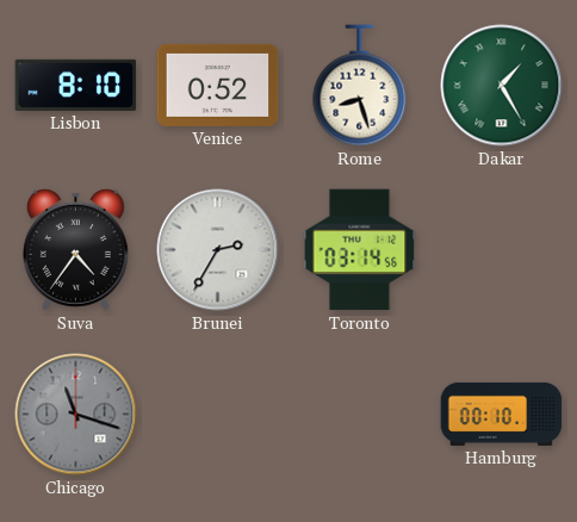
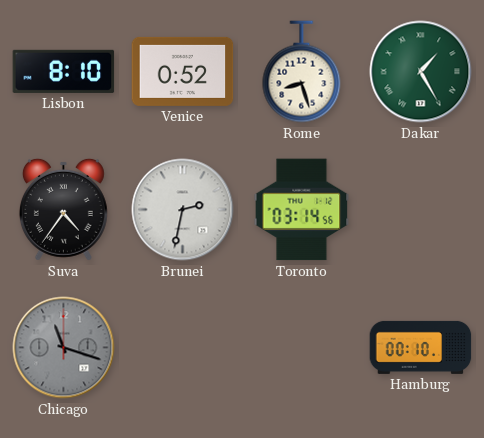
Brunei: 2:35 -> 2:32
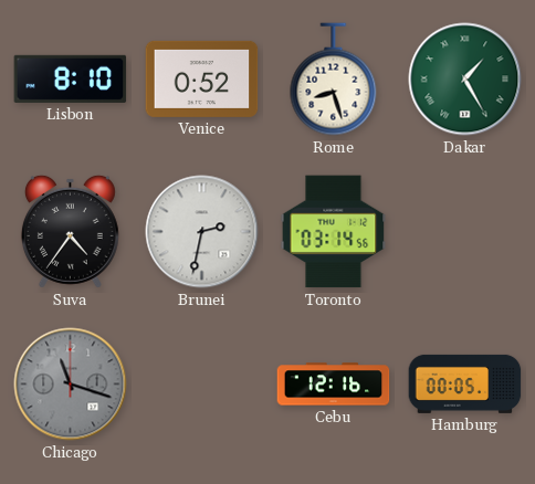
Cebu: none -> 12:16
Hamburg: 00:10 -> 00:05
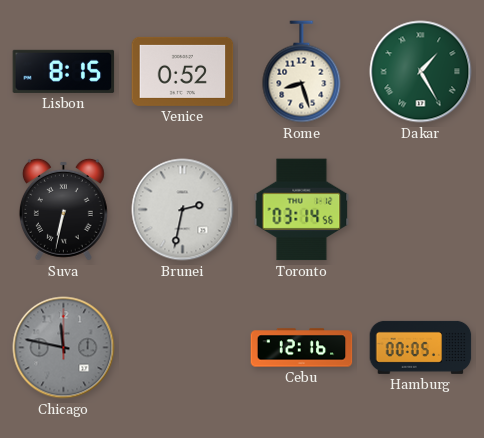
Lisbon: 8:10 -> 8:15
Suva: 4:36 -> 6:32
Chicago: 11:18 -> 11:47
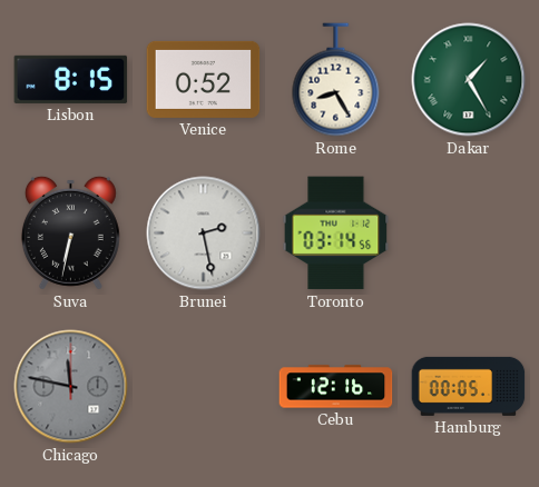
Rome: 8:27 -> 8:25
Brunei: 2:32 -> 2:28
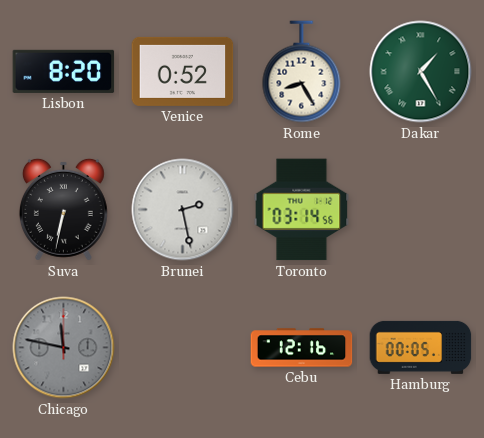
Lisbon: 8:15 -> 8:20
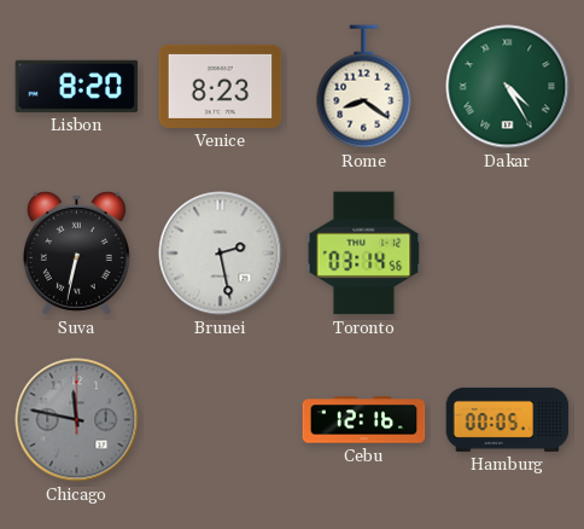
Venice: 0:52 -> 8:23
Rome: 8:25 -> 8:21
Dakar: 1:25 -> 4:25
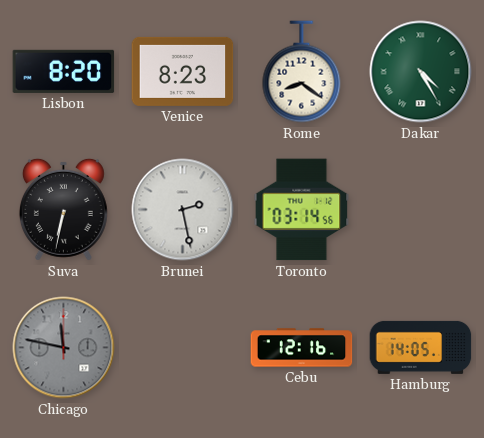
Hamburg: 00:05 -> 14:05
